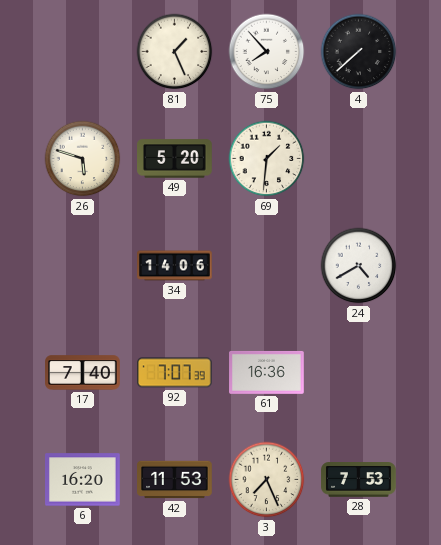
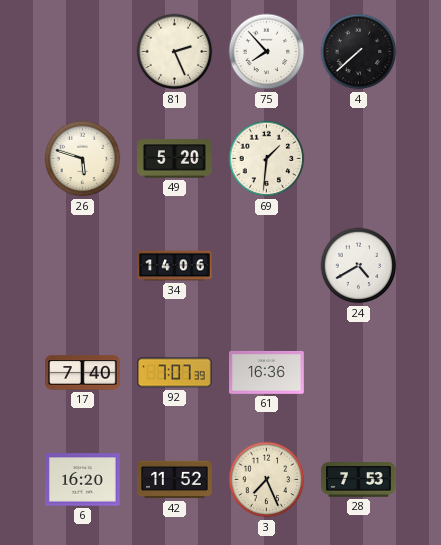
81: 1:26 -> 2:26
42: 11:53 -> 11:52
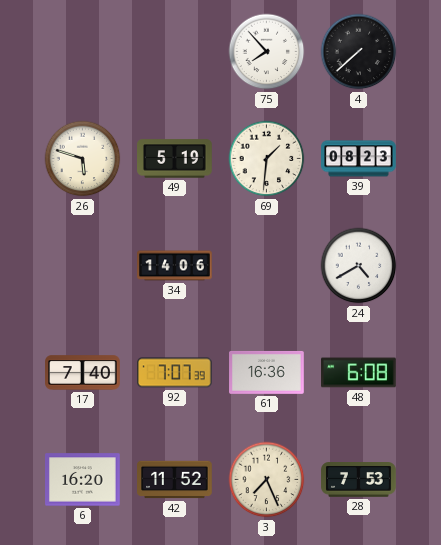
81: 2:26 -> none
49: 5:20 -> 5:19
39: none -> 08:23
48: none -> 6:08
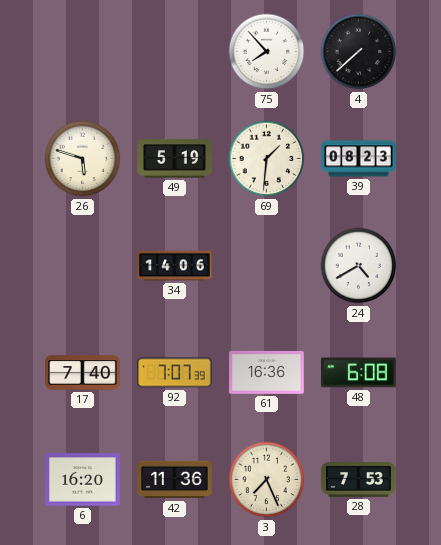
42: 11:52 -> 11:36
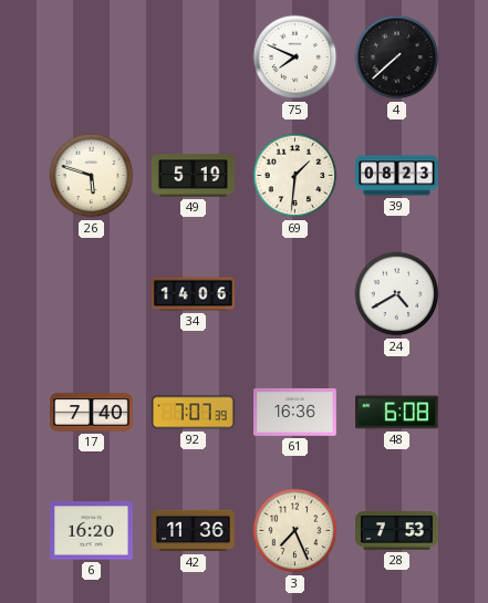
75: 7:53 -> 7:49
